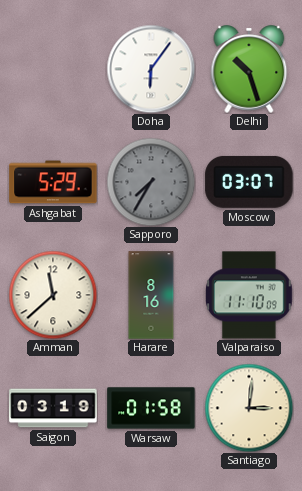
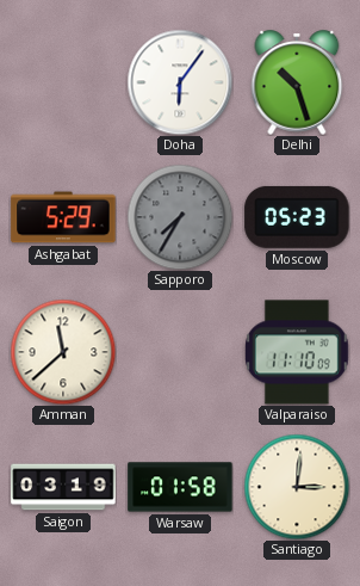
Moscow: 03:07 -> 05:23
Harare: 8:16 -> none
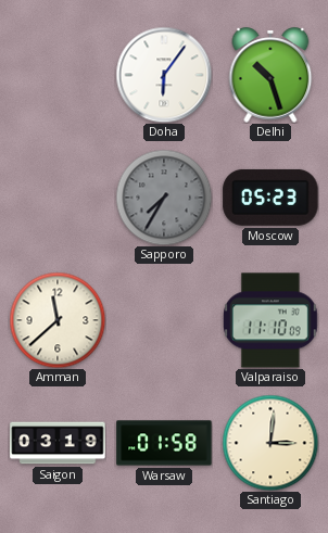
Ashgabat: 5:29 -> none
